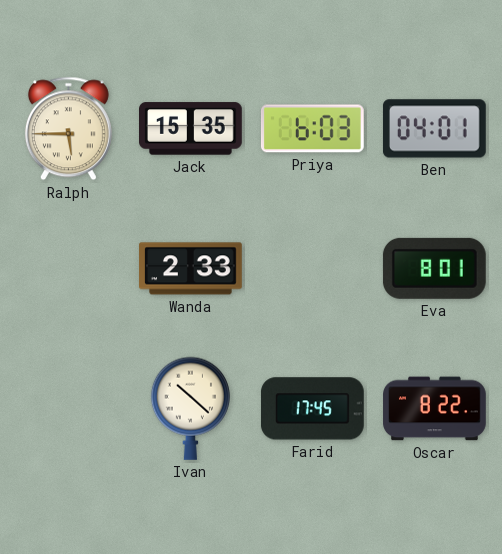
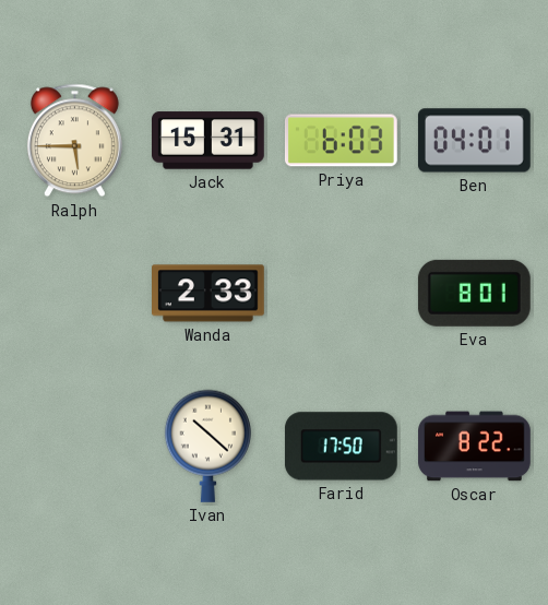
Jack: 15:35 -> 15:31
Farid: 17:45 -> 17:50
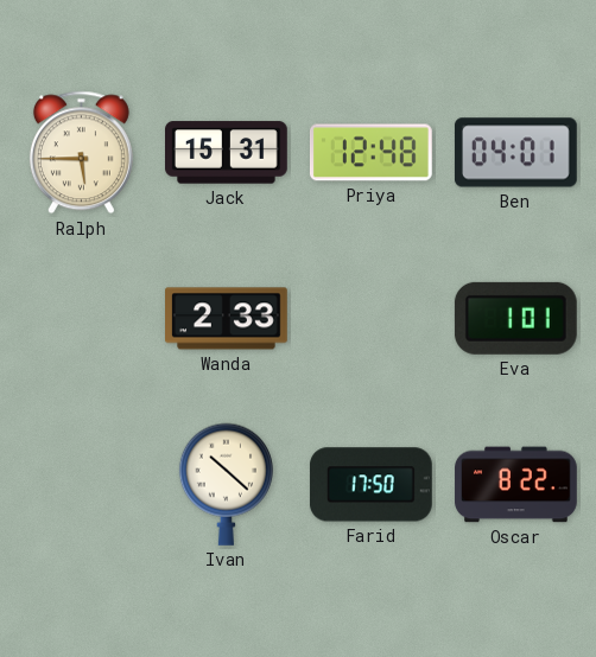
Priya: 6:03 -> 12:48
Eva: 8:01 -> 1:01
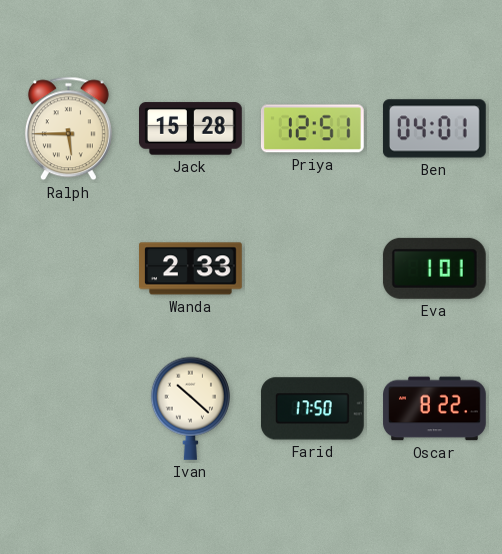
Jack: 15:31 -> 15:28
Priya: 12:48 -> 12:51
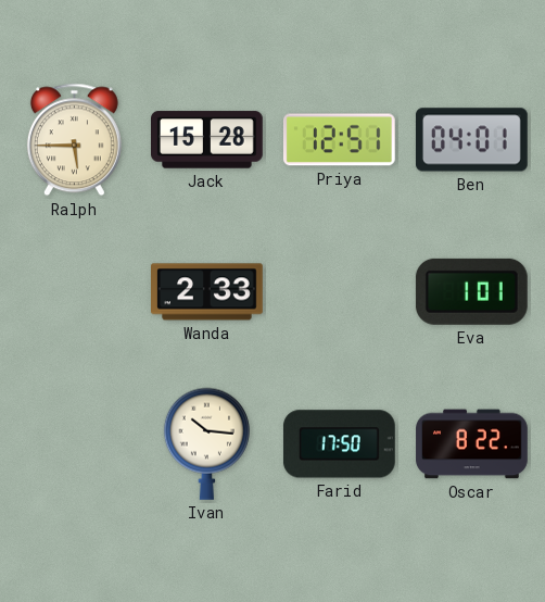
Ivan: 10:22 -> 10:16
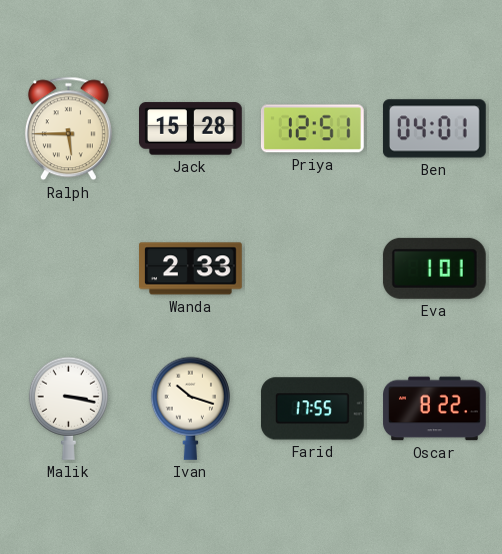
Malik: none -> 3:17
Ivan: 10:16 -> 10:18
Farid: 17:50 -> 17:55
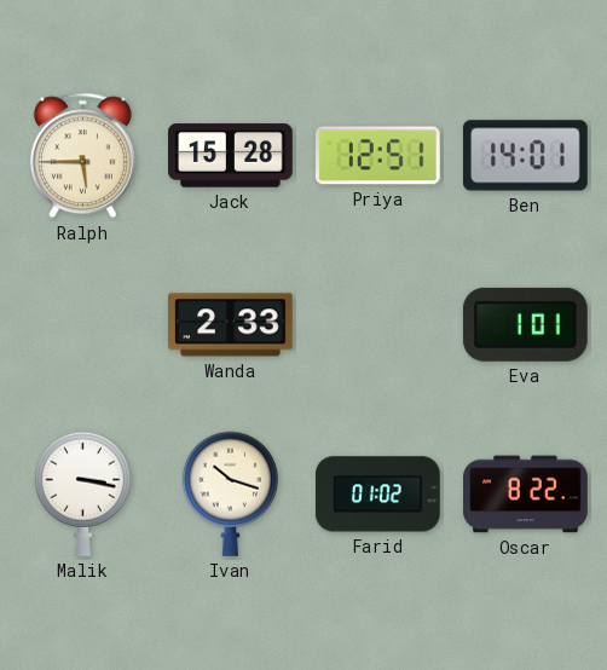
Ben: 04:01 -> 14:01
Farid: 17:55 -> 01:02
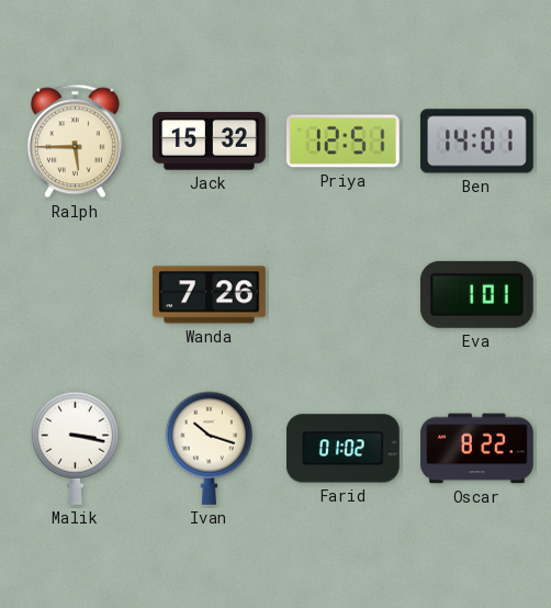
Jack: 15:28 -> 15:32
Wanda: 2:33 -> 7:26
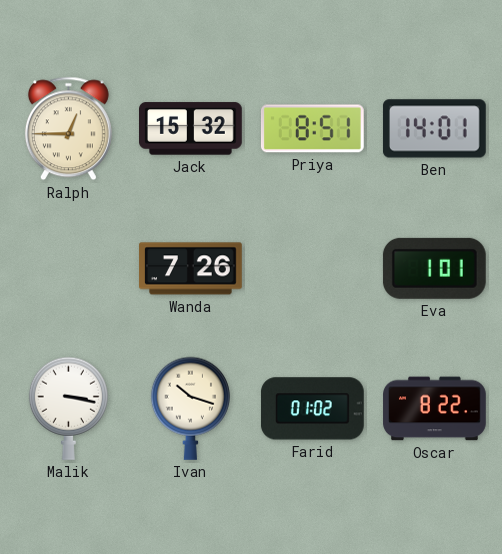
Ralph: 5:45 -> 12:45
Priya: 12:51 -> 8:51
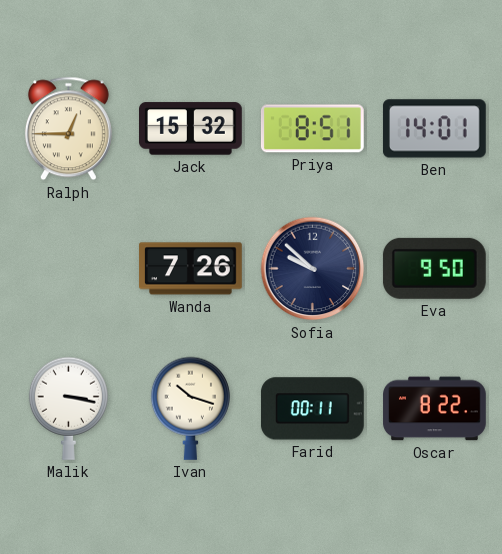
Sofia: none -> 9:52
Eva: 1:01 -> 9:50
Farid: 01:02 -> 00:11
